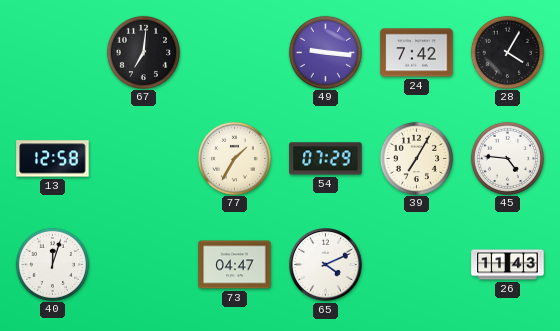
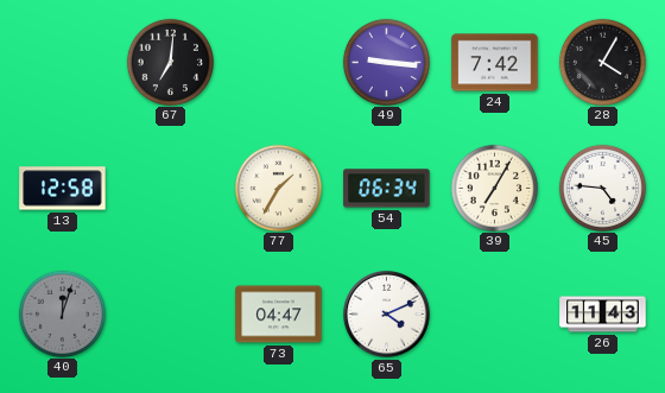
54: 07:29 -> 06:34
40 dial: white -> grey
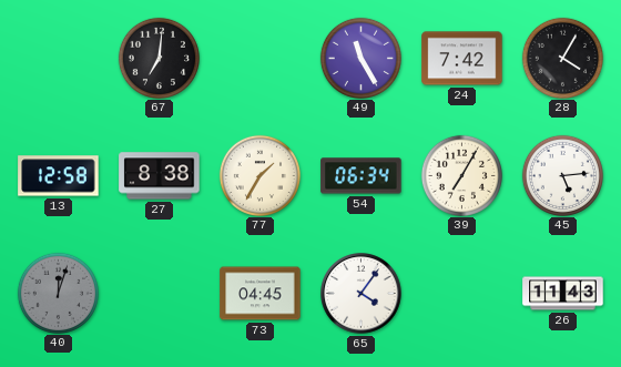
49: 9:16 -> 11:25
27: none -> 8:38
45: 4:46 -> 5:14
73: 04:47 -> 04:45
65: 4:11 -> 4:06
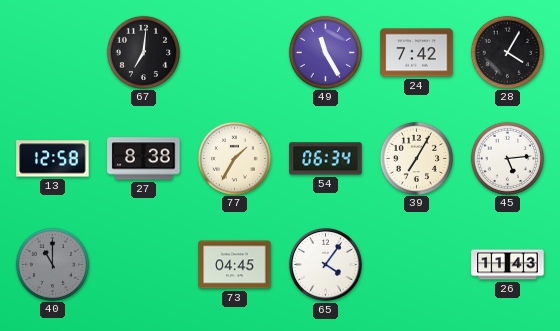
40: 12:03 -> 11:00
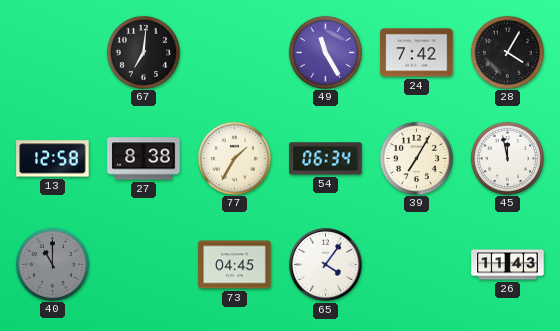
45: 5:14 -> 11:58
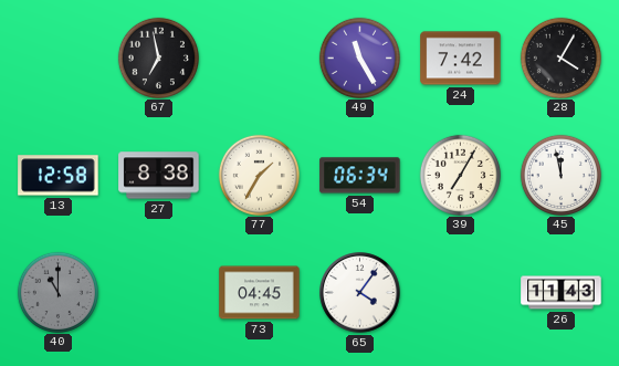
67: 7:01 -> 6:58
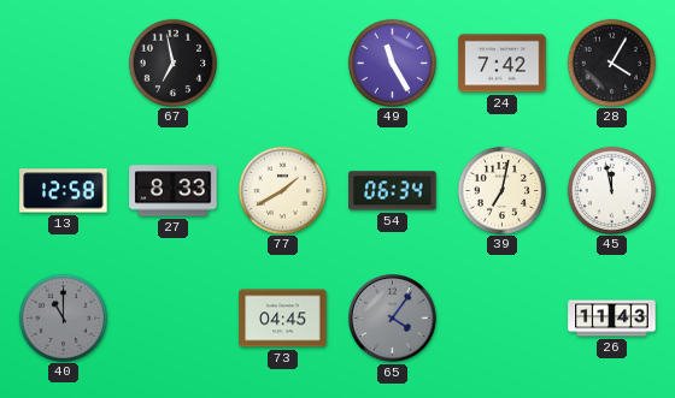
27: 8:38 -> 8:33
77: 1:35 -> 1:40
39: 7:05 -> 7:02
65 dial: white -> grey
